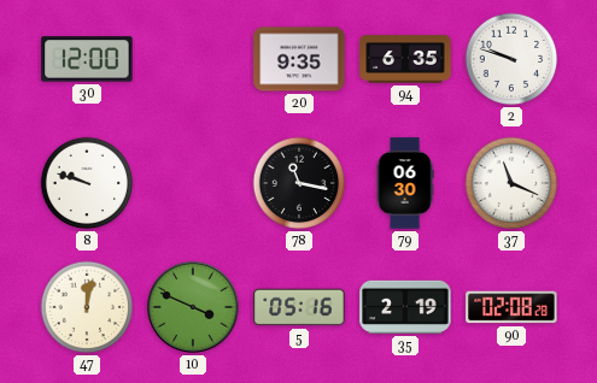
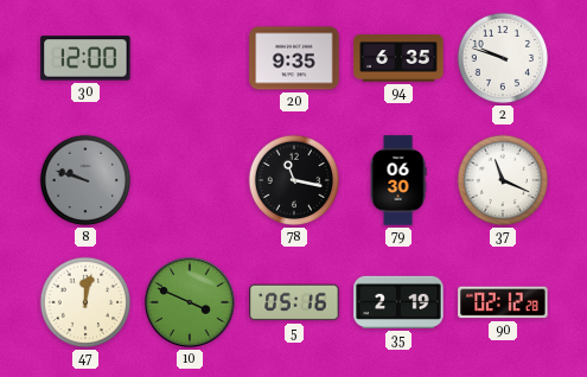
8 dial: white -> grey
90: 02:08 -> 02:12
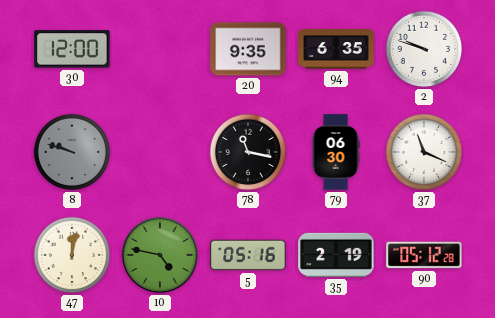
10: 3:49 -> 4:47
90: 02:12 -> 05:12
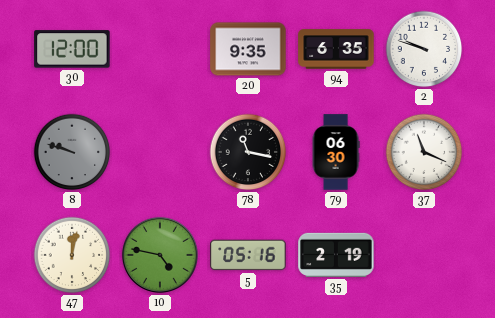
90: 05:12 -> none
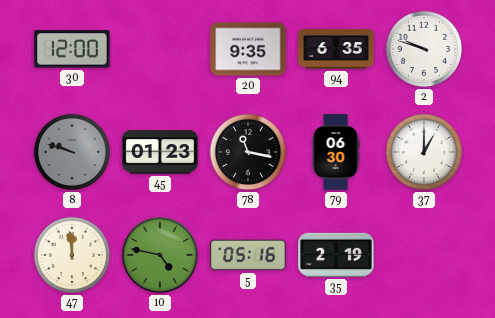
45: none -> 01:23
37: 11:19 -> 1:00
47: 12:02 -> 11:59
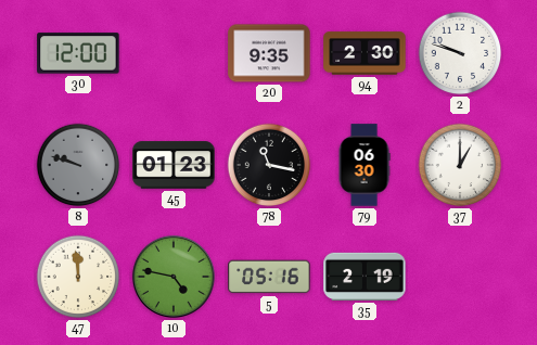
94: 6:35 -> 2:30
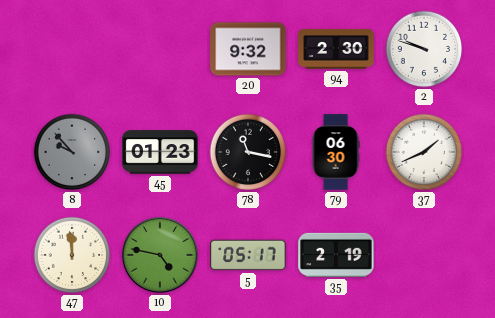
30: 12:00 -> none
20: 9:35 -> 9:32
8: 9:48 -> 9:53
37: 1:00 -> 1:41
5: 05:16 -> 05:17
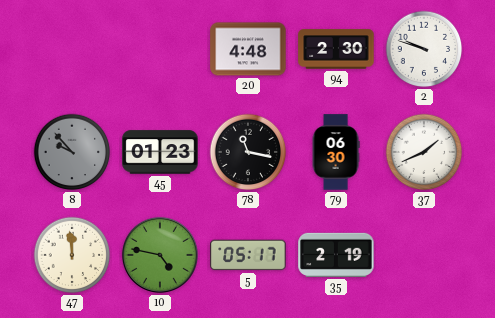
20: 9:32 -> 4:48
